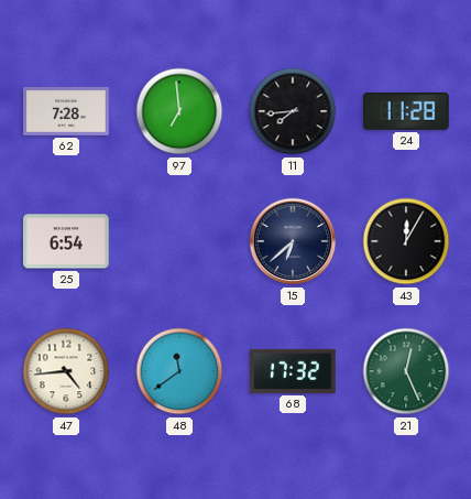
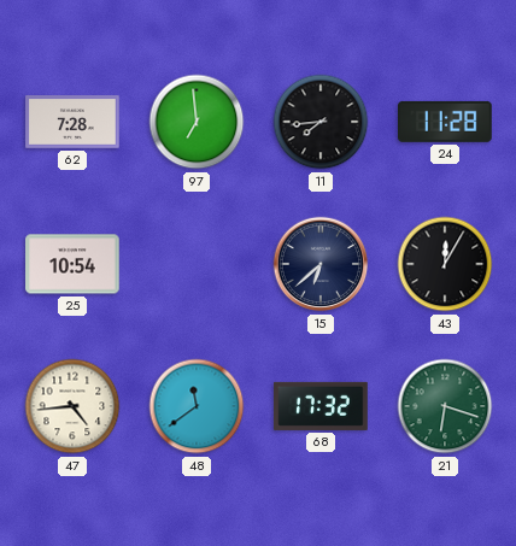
25: 6:54 -> 10:54
21: 12:26 -> 6:18
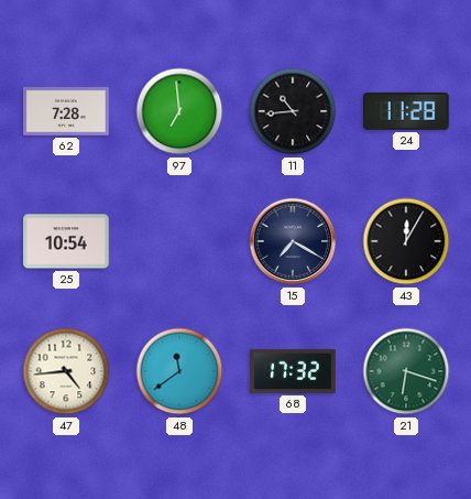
11: 7:44 -> 10:44
15: 6:38 -> 7:20
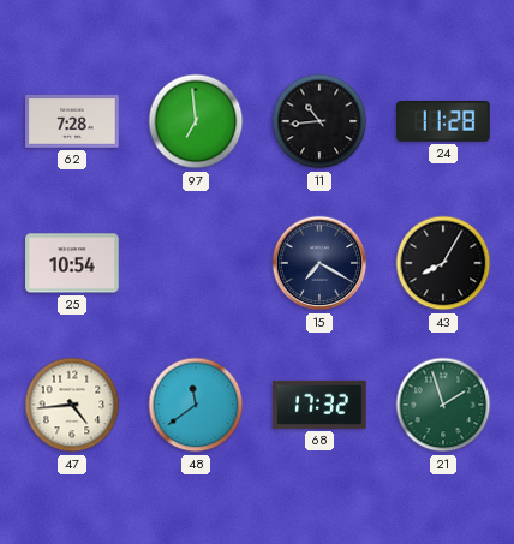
43: 12:05 -> 8:05
21: 6:18 -> 1:57
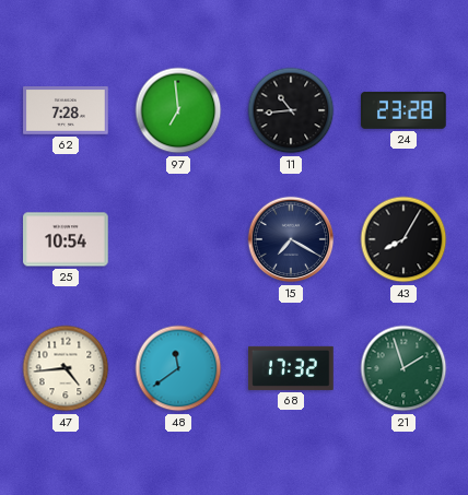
24: 11:28 -> 23:28
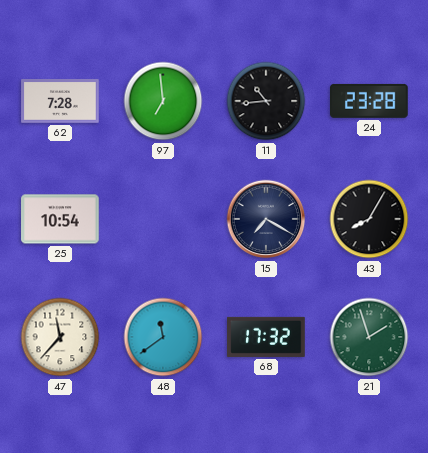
47: 4:44 -> 11:37
